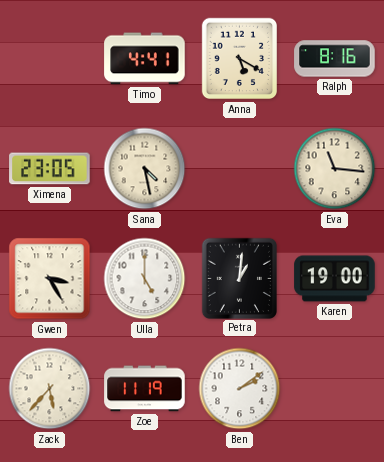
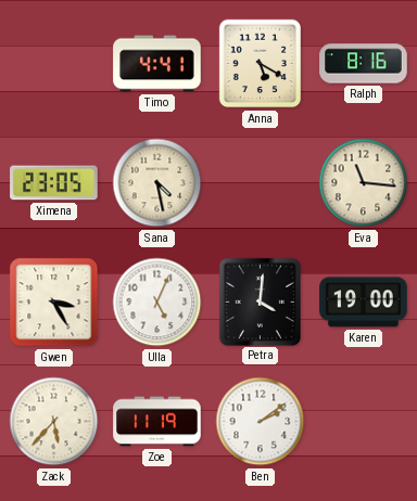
Ulla: 5:00 -> 5:04
Petra: 1:01 -> 4:01
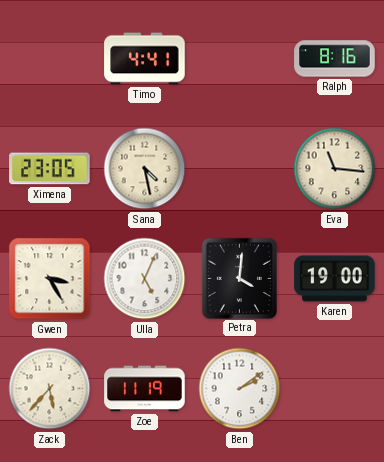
Anna: 5:20 -> none
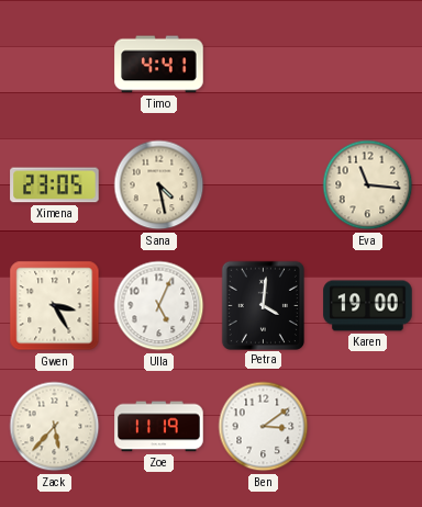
Ralph: 8:16 -> none
Ben: 2:09 -> 3:09
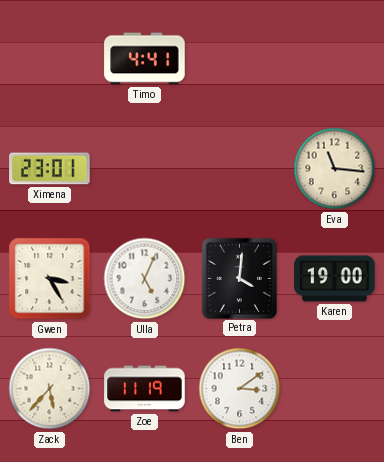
Ximena: 23:05 -> 23:01
Sana: 4:28 -> none
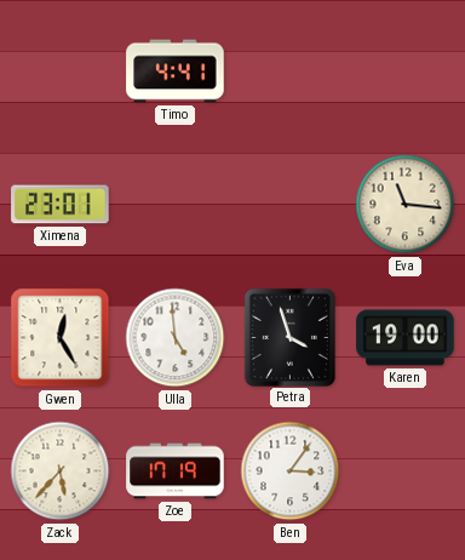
Gwen: 3:25 -> 12:25
Ulla: 5:04 -> 4:59
Petra: 4:01 -> 3:57
Zoe: 11:19 -> 17:19
Ben: 3:09 -> 3:06
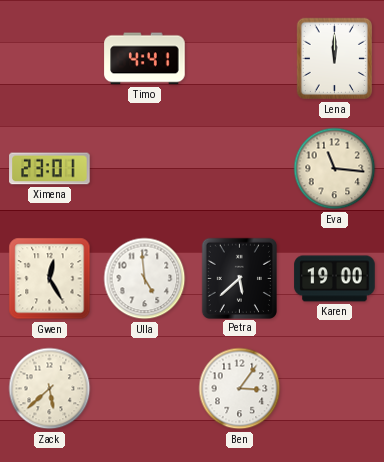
Lena: none -> 12:00
Petra: 3:57 -> 5:38
Zack: 5:37 -> 5:38
Zoe: 17:19 -> none
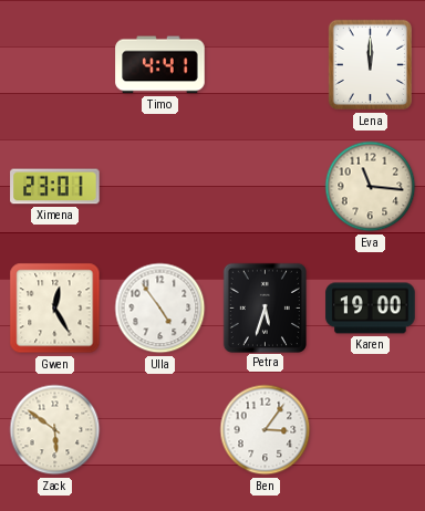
Ulla: 4:59 -> 4:54
Petra: 5:38 -> 5:33
Zack: 5:38 -> 5:51
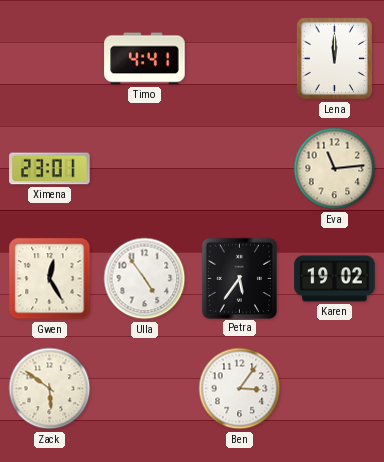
Eva: 11:16 -> 11:14
Petra: 5:33 -> 5:36
Karen: 19:00 -> 19:02
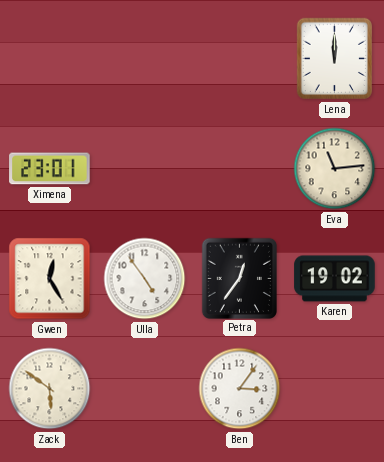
Timo: 4:41 -> none
Petra: 5:36 -> 12:36
